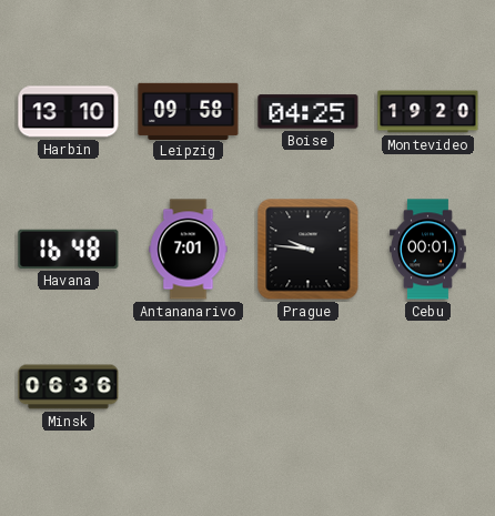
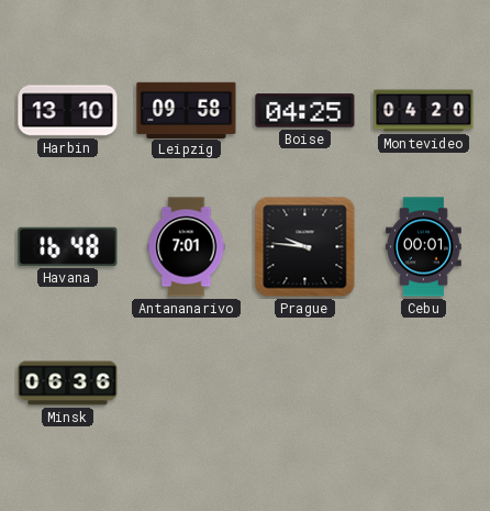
Montevideo: 19:20 -> 04:20
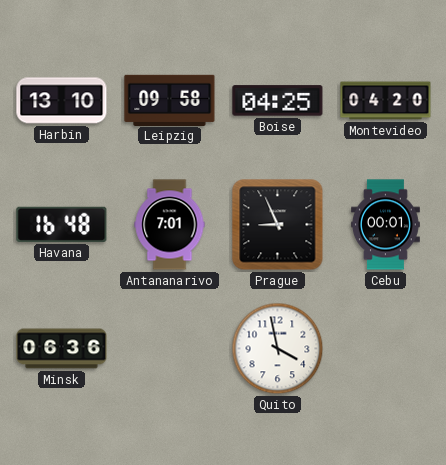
Prague: 9:46 -> 8:56
Quito: none -> 3:58
